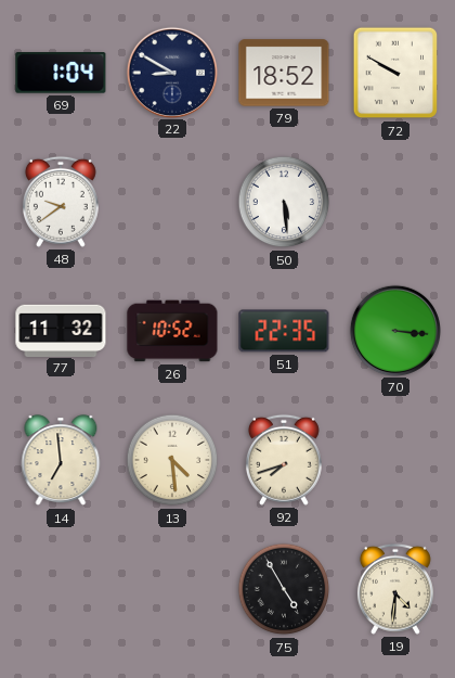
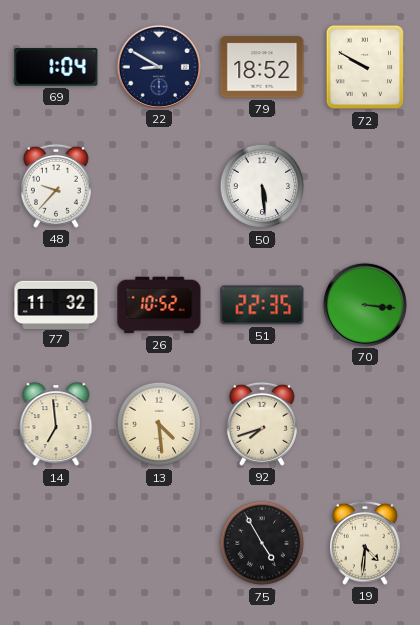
48: 9:39 -> 9:37
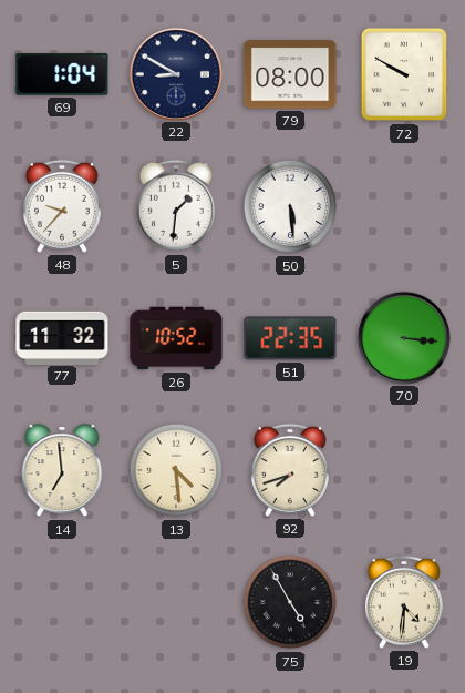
79: 18:52 -> 08:00
5: none -> 1:31
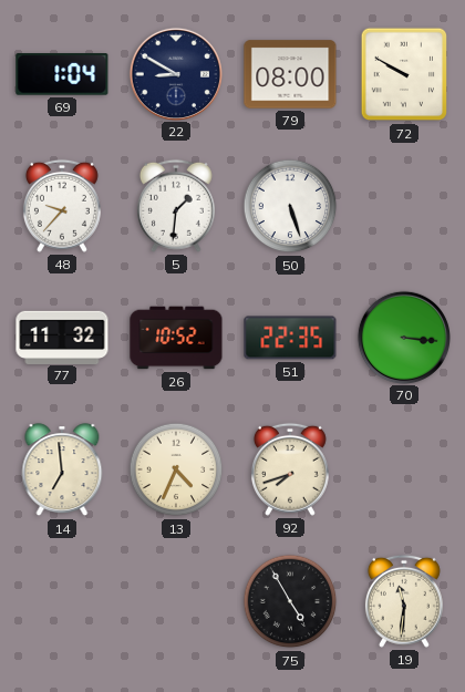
50: 5:29 -> 5:27
13: 4:29 -> 4:34
19: 4:31 -> 11:31
